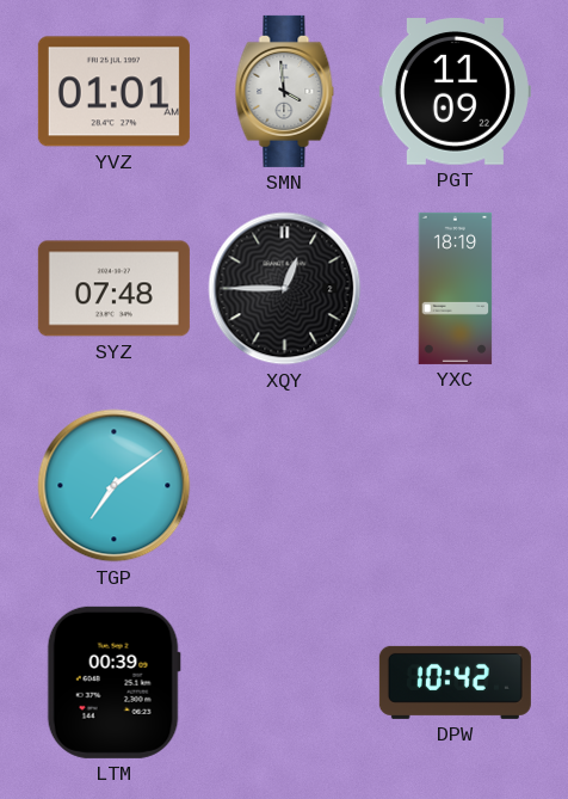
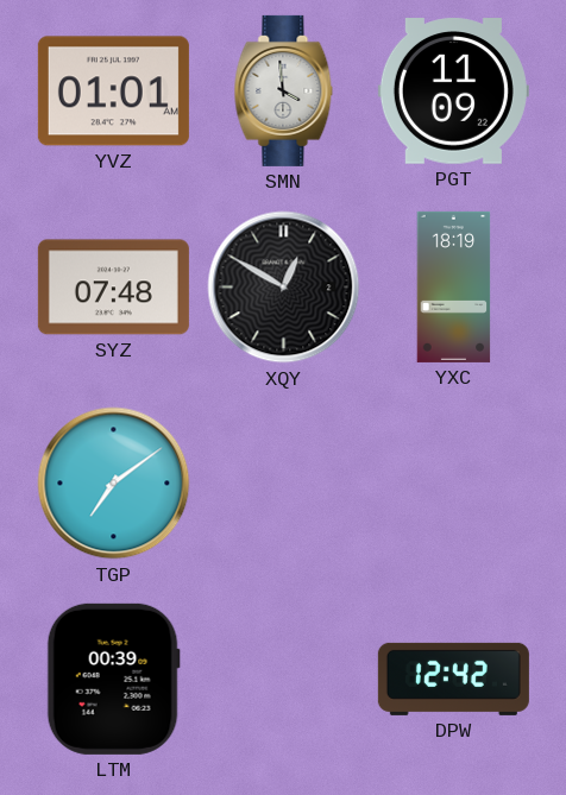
XQY: 12:45 -> 12:50
DPW: 10:42 -> 12:42
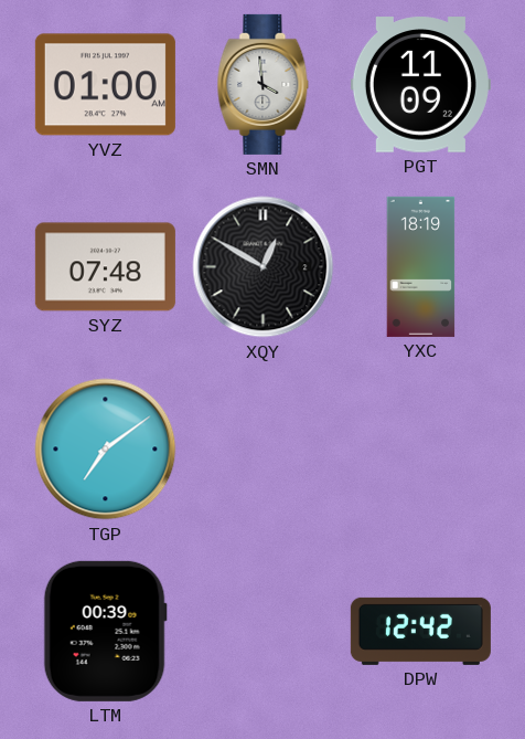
YVZ: 01:01 -> 01:00
